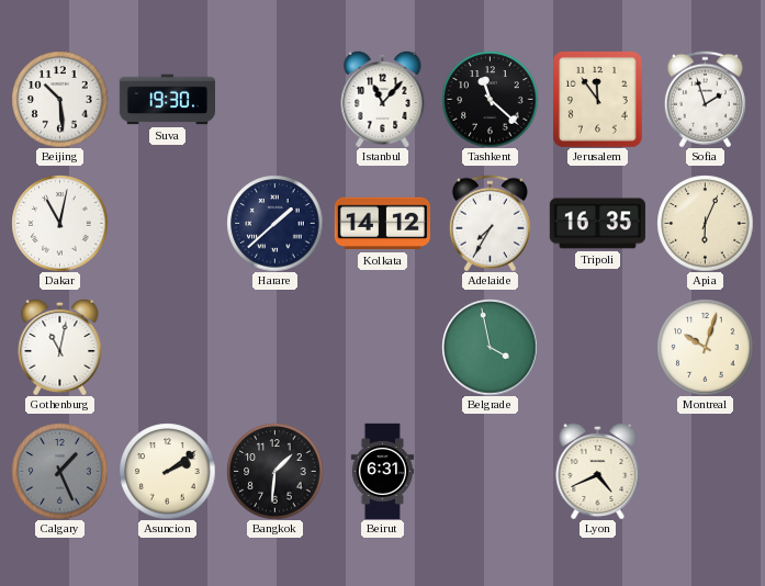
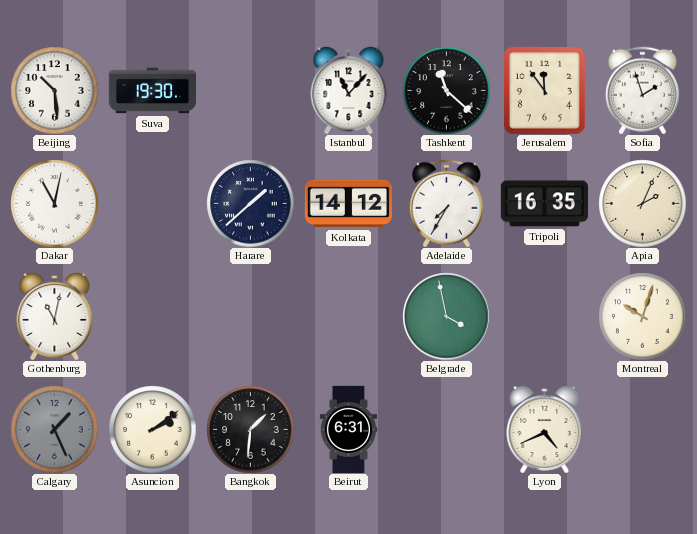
Apia: 6:04 -> 2:04
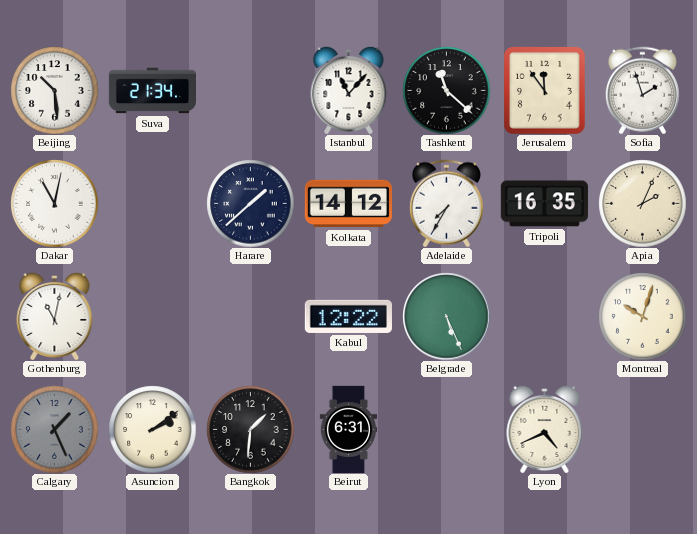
Suva: 19:30 -> 21:34
Kabul: none -> 12:22
Belgrade: 3:58 -> 5:26
